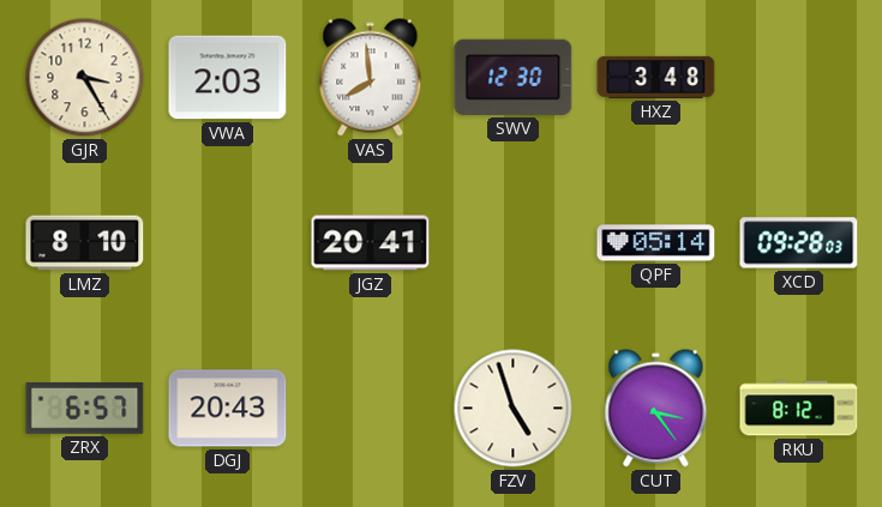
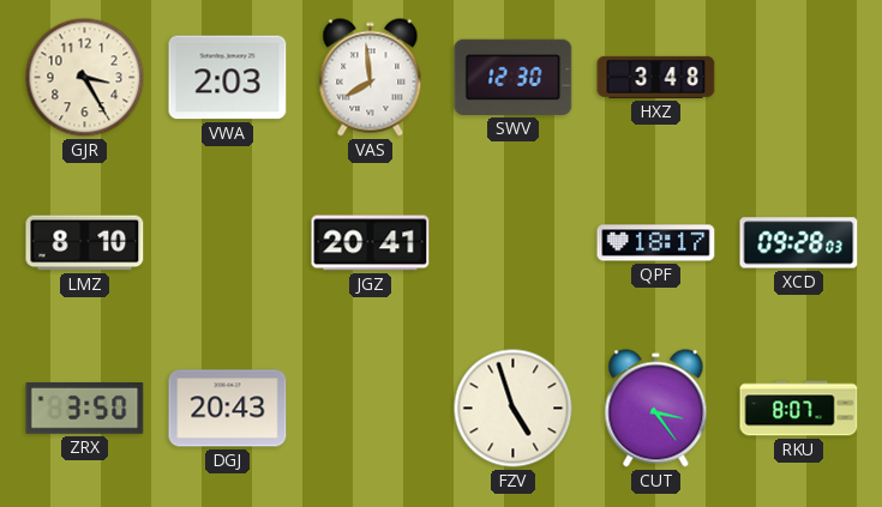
QPF: 05:14 -> 18:17
ZRX: 6:57 -> 3:50
RKU: 8:12 -> 8:07
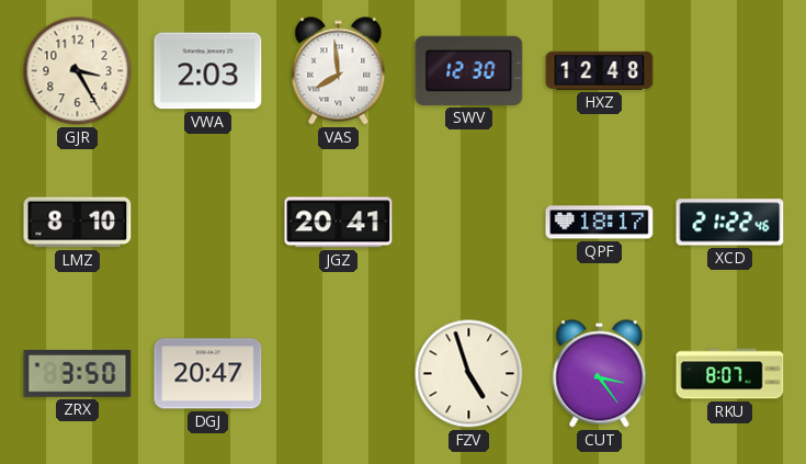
HXZ: 3:48 -> 12:48
XCD: 09:28 -> 21:22
DGJ: 20:43 -> 20:47
